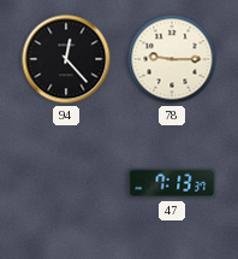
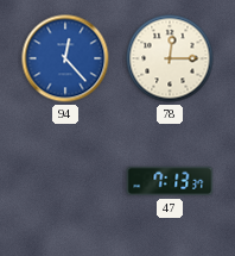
94 dial: black -> blue
78: 9:15 -> 12:15
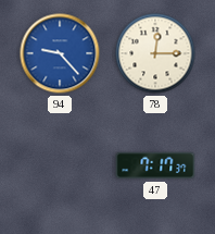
94: 12:23 -> 9:23
47: 7:13 -> 7:17
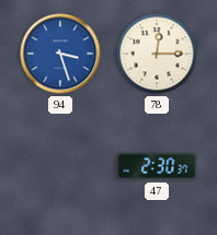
94: 9:23 -> 3:27
47: 7:17 -> 2:30
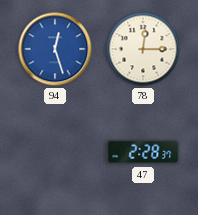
94: 3:27 -> 12:27
47: 2:30 -> 2:28
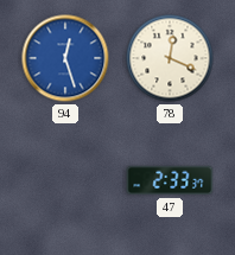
78: 12:15 -> 12:19
47: 2:28 -> 2:33
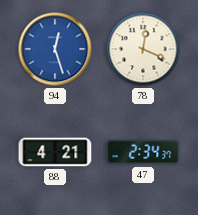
88: none -> 4:21
47: 2:33 -> 2:34
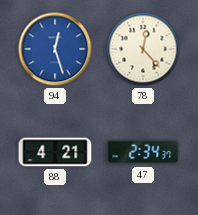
78: 12:19 -> 12:23
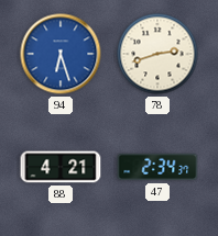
94: 12:27 -> 6:27
78: 12:23 -> 2:42
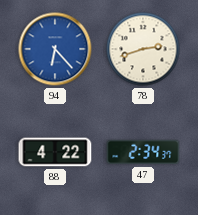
94: 6:27 -> 6:23
88: 4:21 -> 4:22
